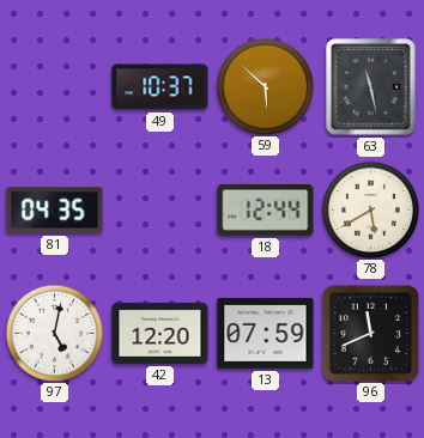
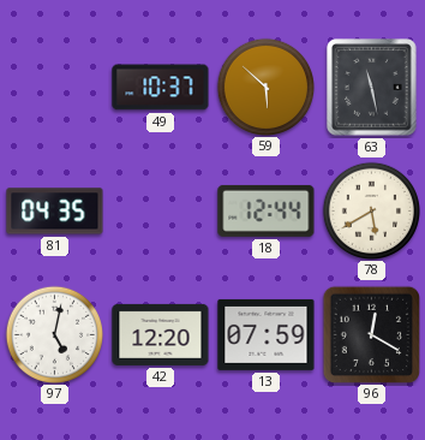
96: 11:41 -> 12:20
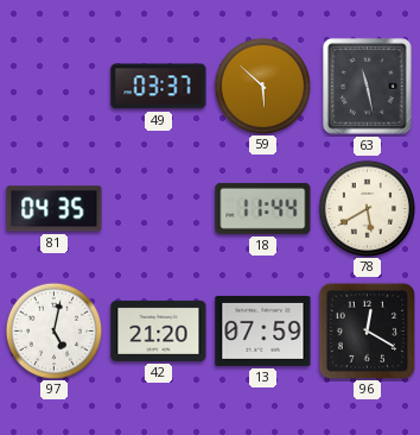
49: 10:37 -> 03:37
18: 12:44 -> 11:44
42: 12:20 -> 21:20
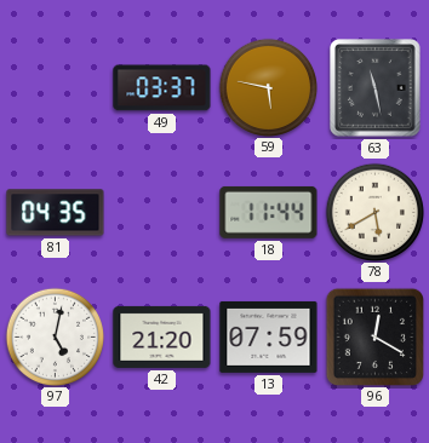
59: 5:52 -> 5:47
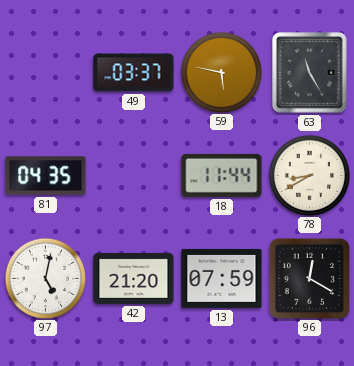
63: 11:28 -> 11:25
78: 5:40 -> 8:40
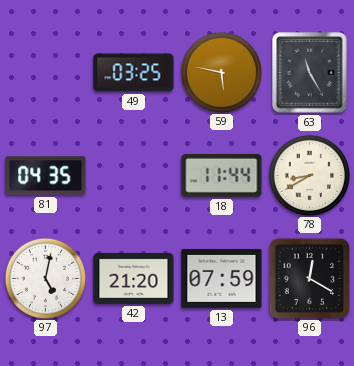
49: 03:37 -> 03:25
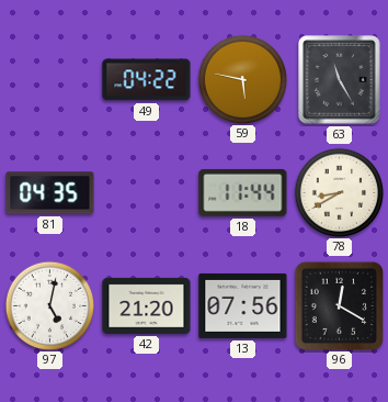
49: 03:25 -> 04:22
13: 07:59 -> 07:56
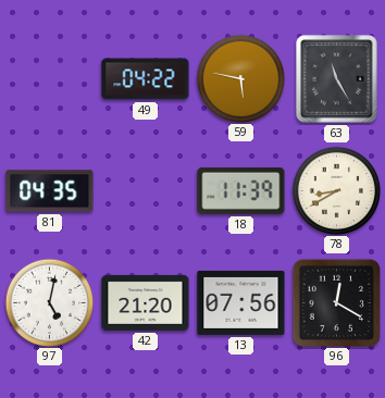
18: 11:44 -> 11:39
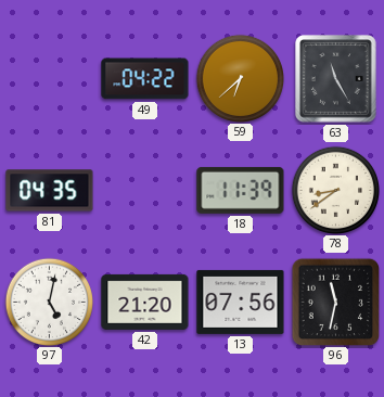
59: 5:47 -> 6:38
78: 8:40 -> 8:39
96: 12:20 -> 11:32
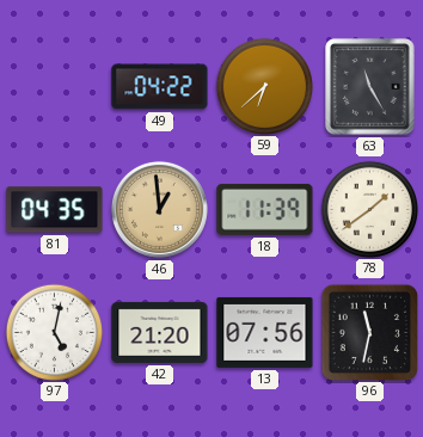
46: none -> 12:59
78: 8:39 -> 1:39
